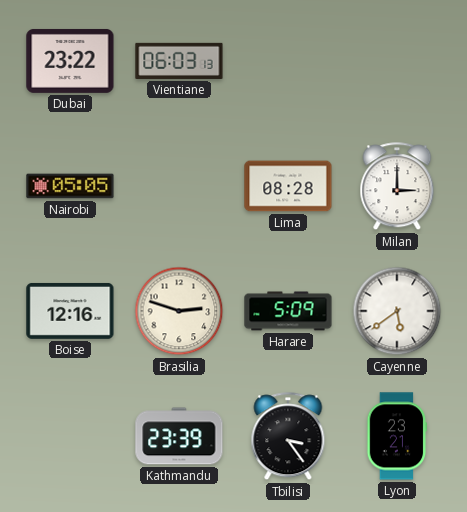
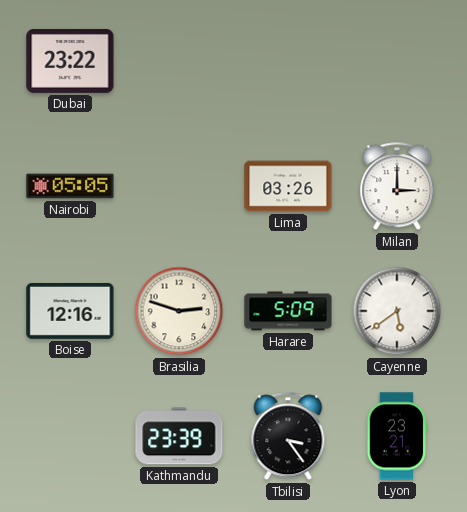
Vientiane: 06:03 -> none
Lima: 08:28 -> 03:26
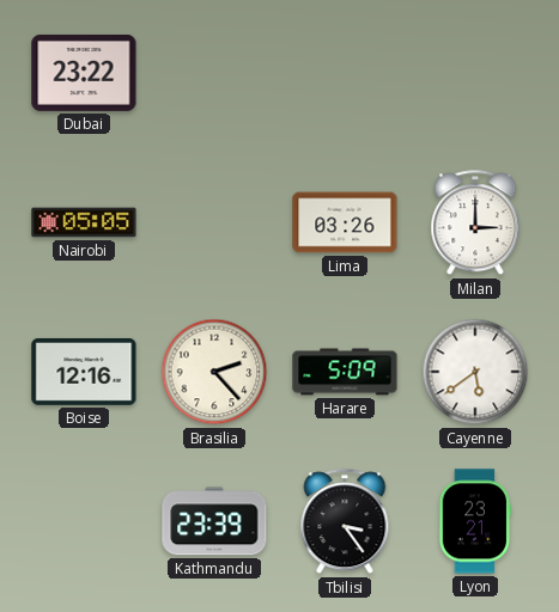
Brasilia: 2:48 -> 2:23
